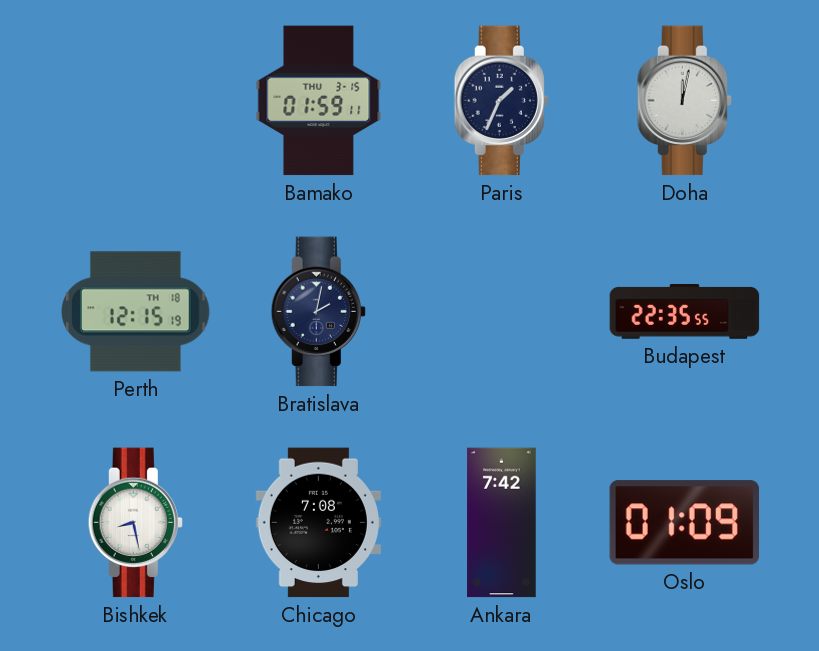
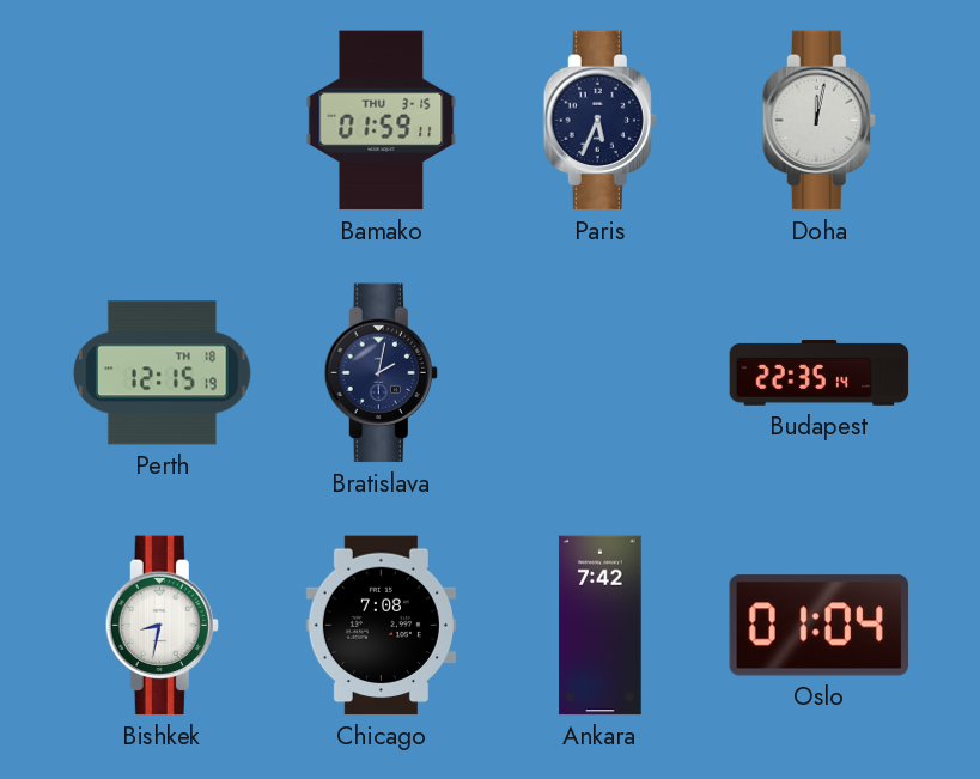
Paris: 1:34 -> 5:34
Budapest: 22:35:55 -> 22:35:14
Bishkek: 8:28 -> 8:32
Oslo: 01:09 -> 01:04
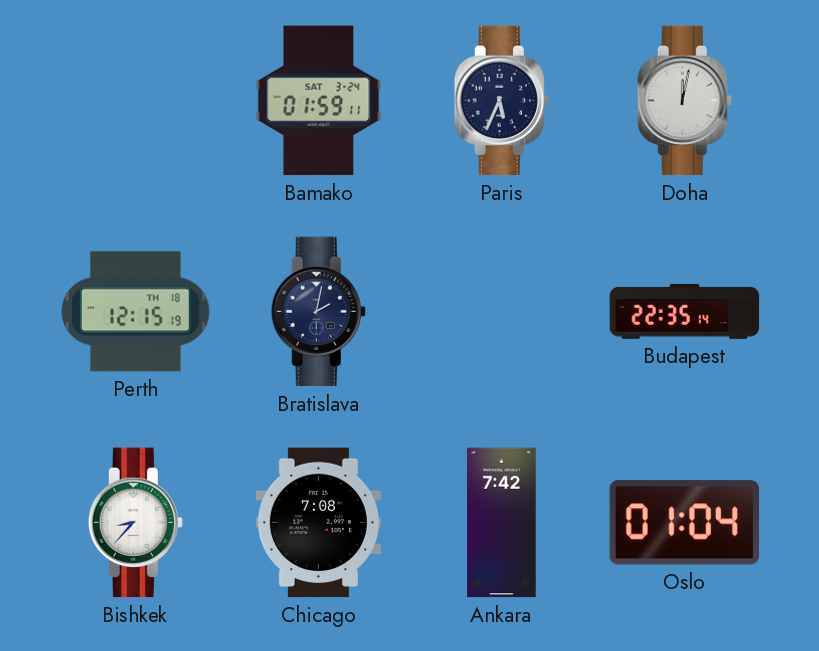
Bamako date: THU 3-15 -> SAT 3-24
Bishkek: 8:32 -> 8:37
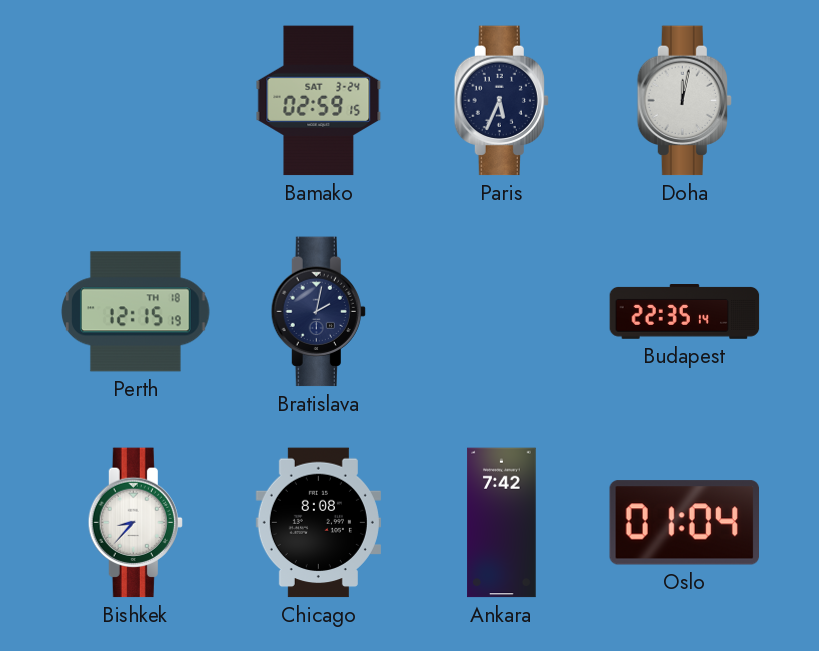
Bamako: 01:59 -> 02:59
Chicago: 7:08 -> 8:08
